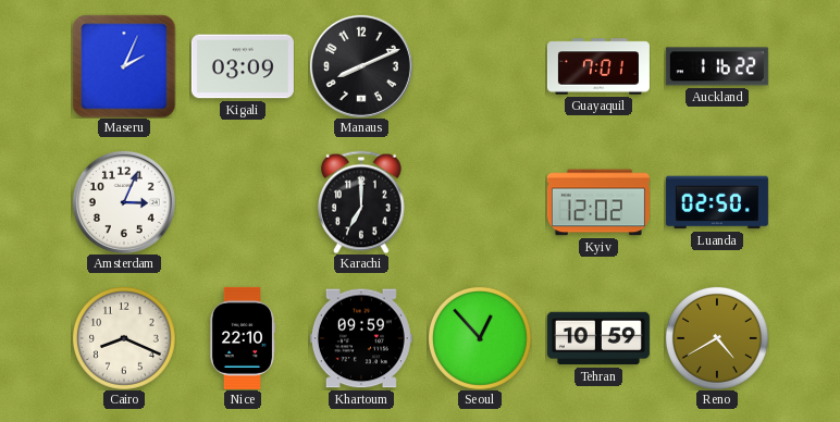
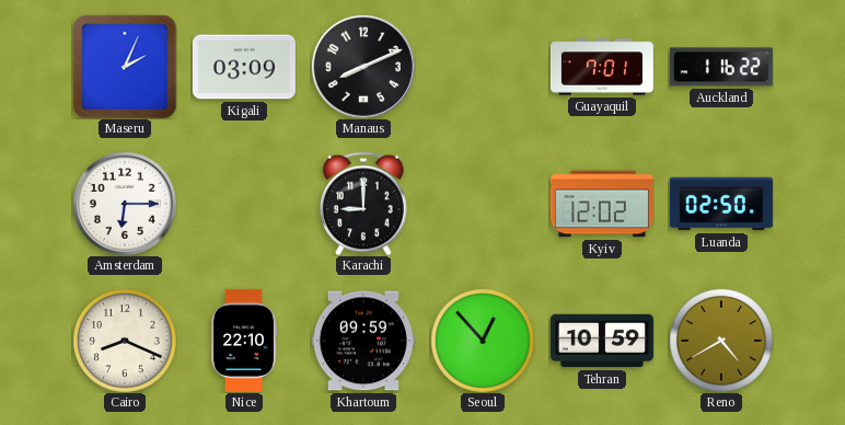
Amsterdam: 3:04 -> 6:15
Karachi: 7:00 -> 9:00
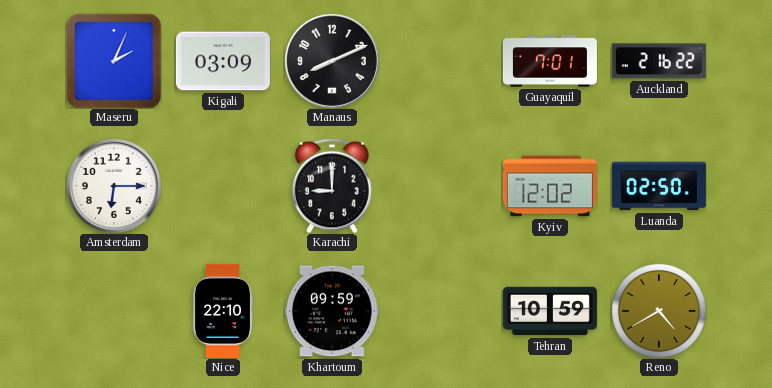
Auckland: 1:16 -> 2:16
Cairo: 8:19 -> none
Seoul: 12:53 -> none
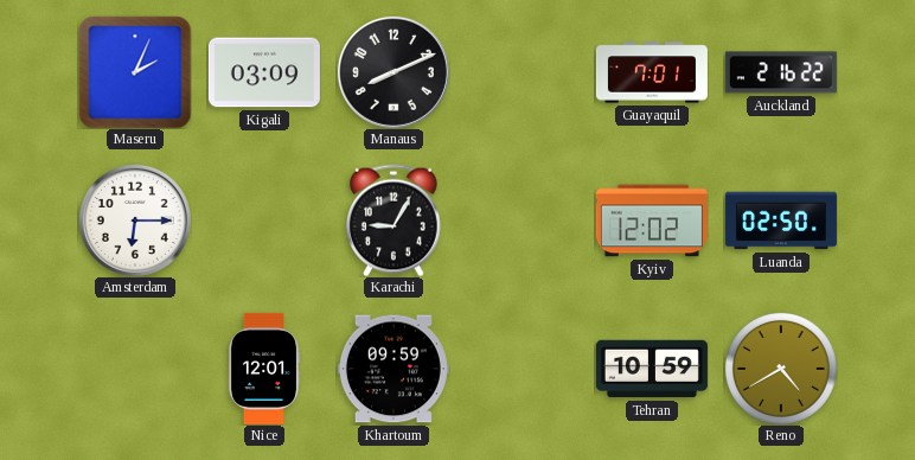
Karachi: 9:00 -> 9:05
Nice: 22:10 -> 12:01
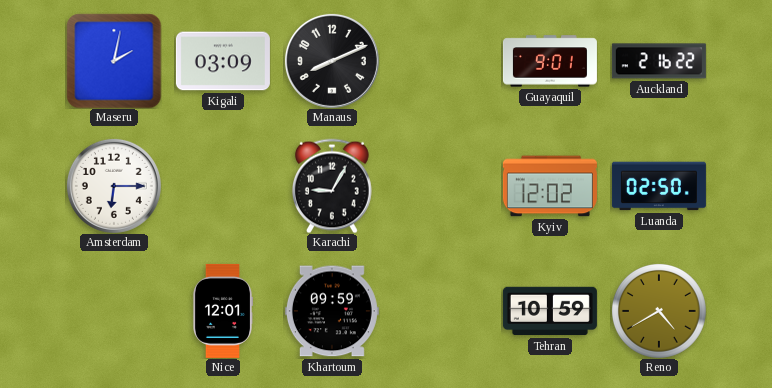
Maseru: 2:04 -> 2:02
Guayaquil: 7:01 -> 9:01
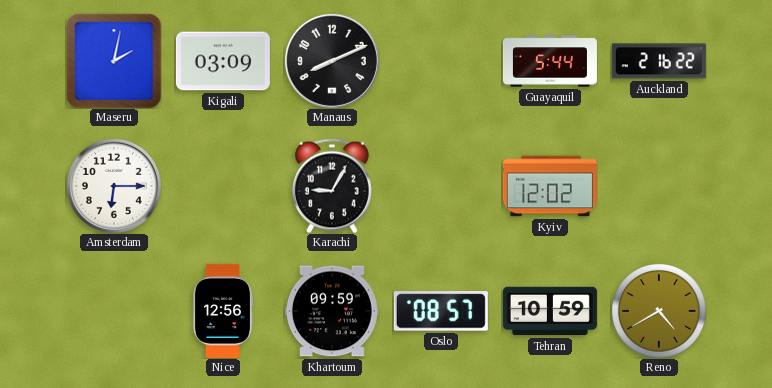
Guayaquil: 9:01 -> 5:44
Luanda: 02:50 -> none
Nice: 12:01 -> 12:56
Oslo: none -> 08:57
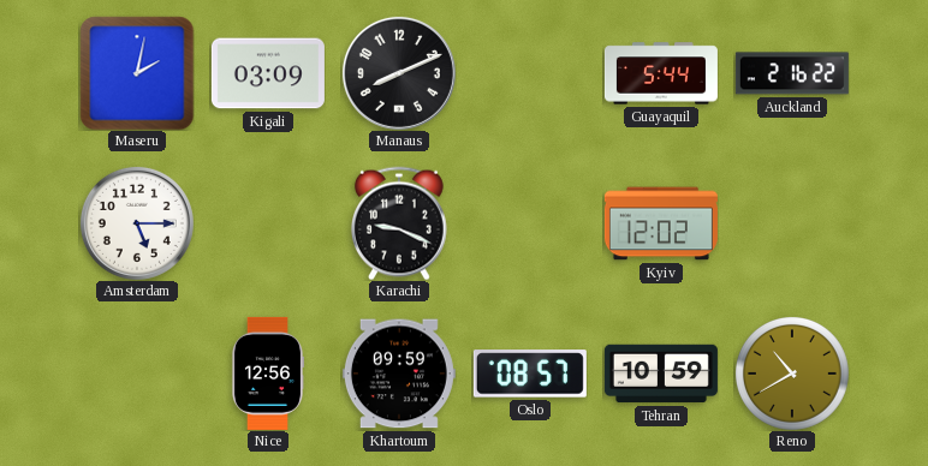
Amsterdam: 6:15 -> 5:15
Karachi: 9:05 -> 9:19
Reno: 4:40 -> 10:40
